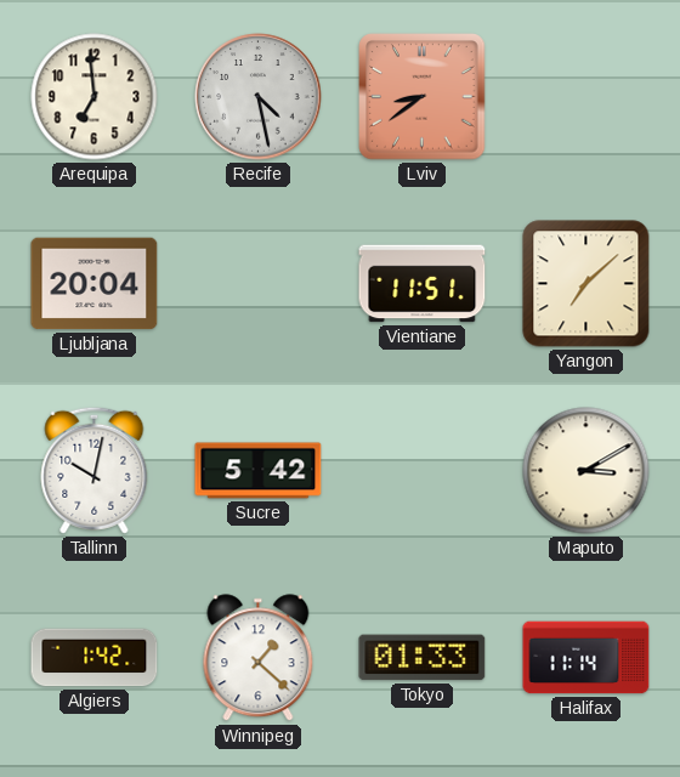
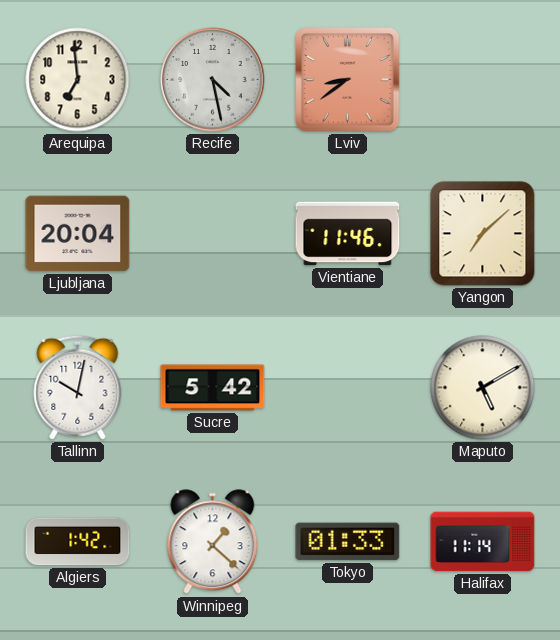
Vientiane: 11:51 -> 11:46
Maputo: 3:10 -> 5:10
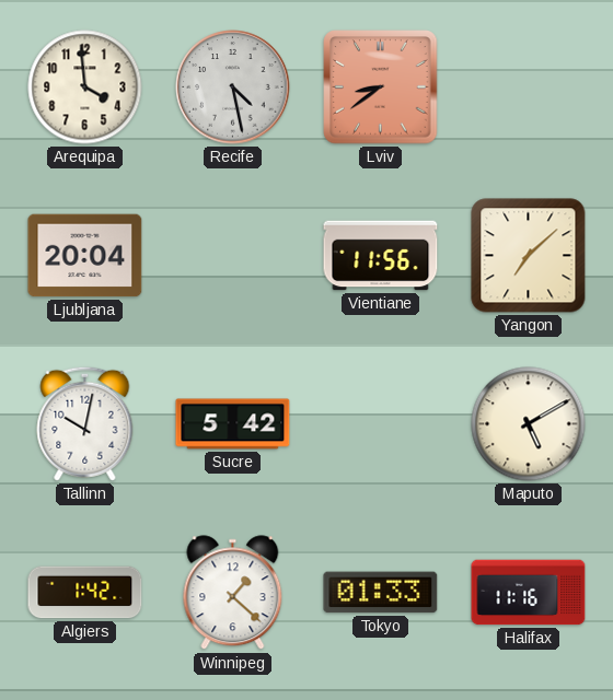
Arequipa: 6:59 -> 3:59
Vientiane: 11:46 -> 11:56
Halifax: 11:14 -> 11:16
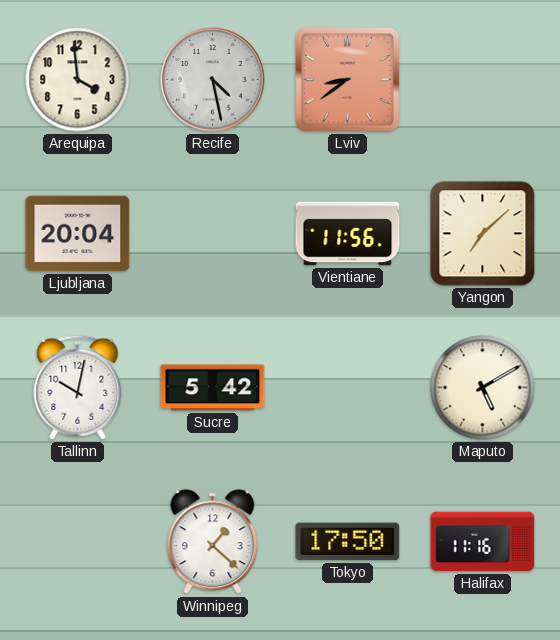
Algiers: 1:42 -> none
Tokyo: 01:33 -> 17:50
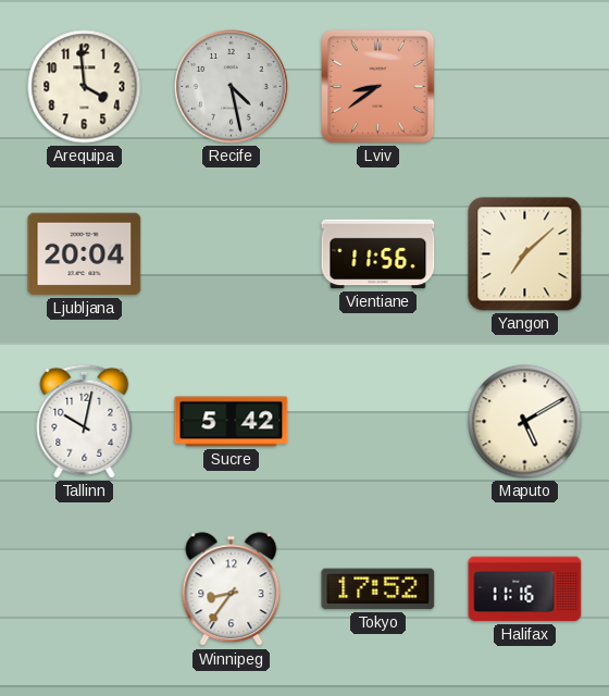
Winnipeg: 1:22 -> 8:36
Tokyo: 17:50 -> 17:52
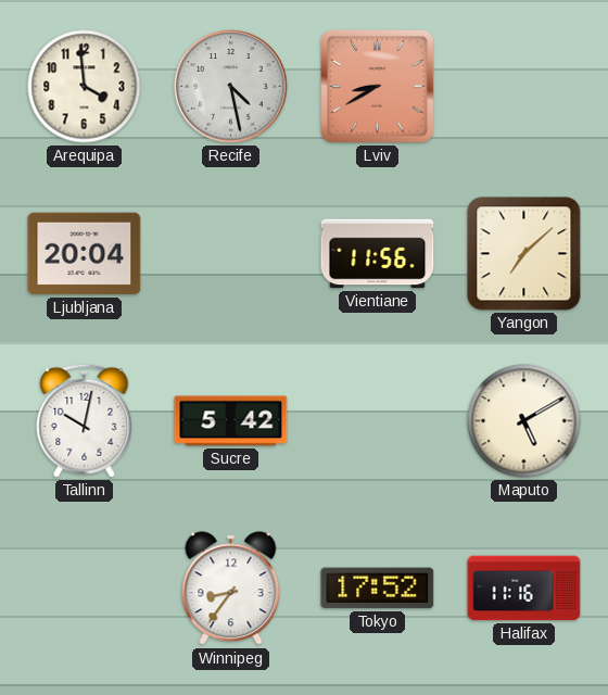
Lviv: 8:39 -> 8:40
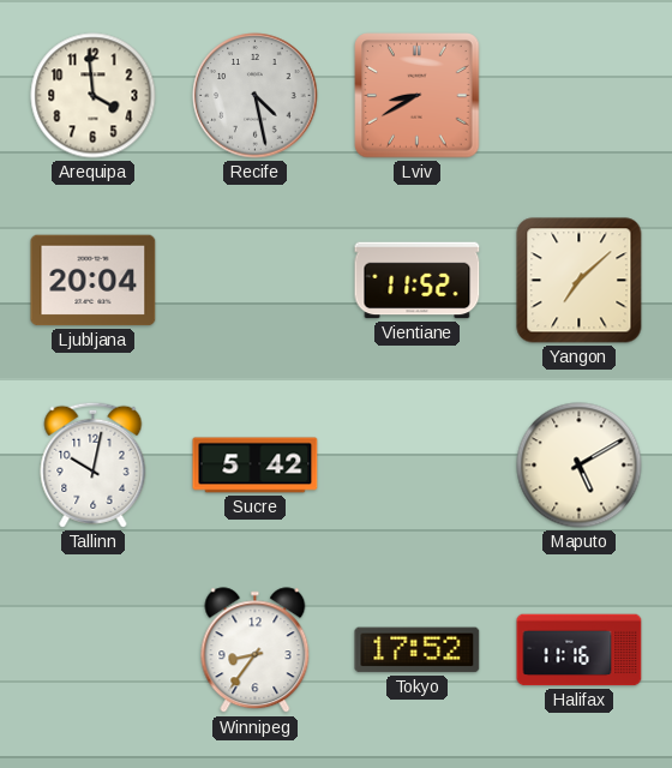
Vientiane: 11:56 -> 11:52
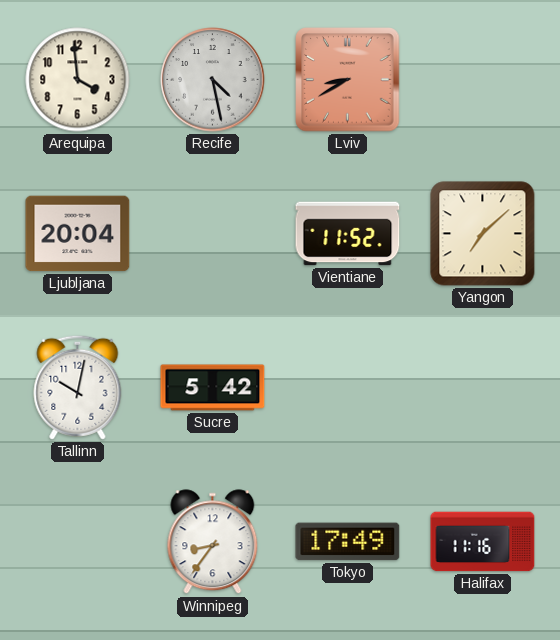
Maputo: 5:10 -> none
Tokyo: 17:52 -> 17:49
